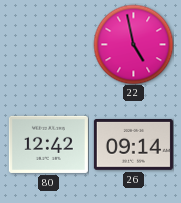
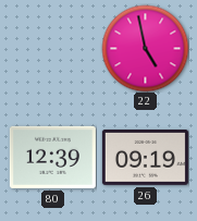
80: 12:42 -> 12:39
26: 09:14 -> 09:19
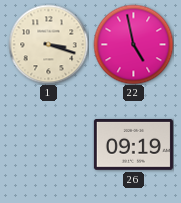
1: none -> 3:18
80: 12:39 -> none
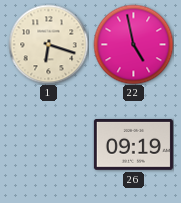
1: 3:18 -> 6:18
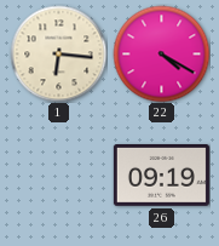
1: 6:18 -> 6:16
22: 4:58 -> 4:20
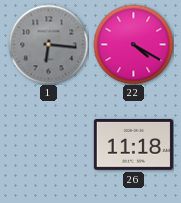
1 dial: cream -> grey
26: 09:19 -> 11:18
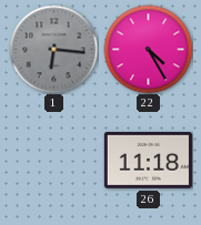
22: 4:20 -> 4:25
